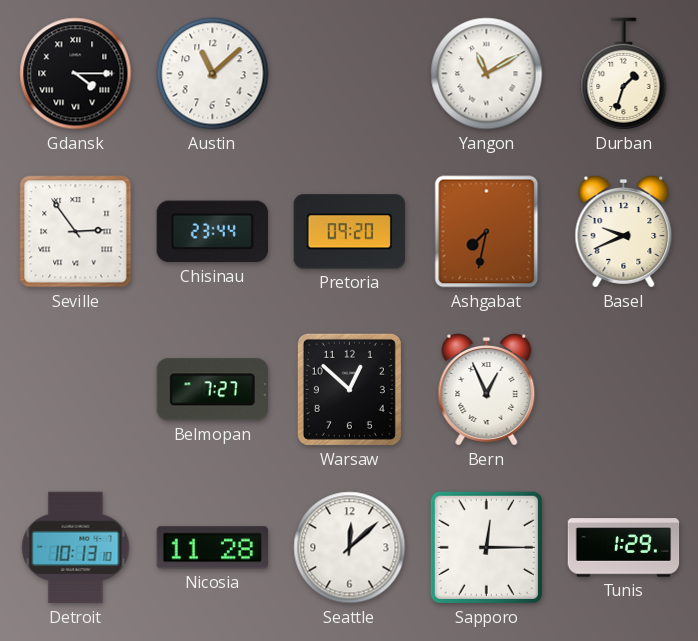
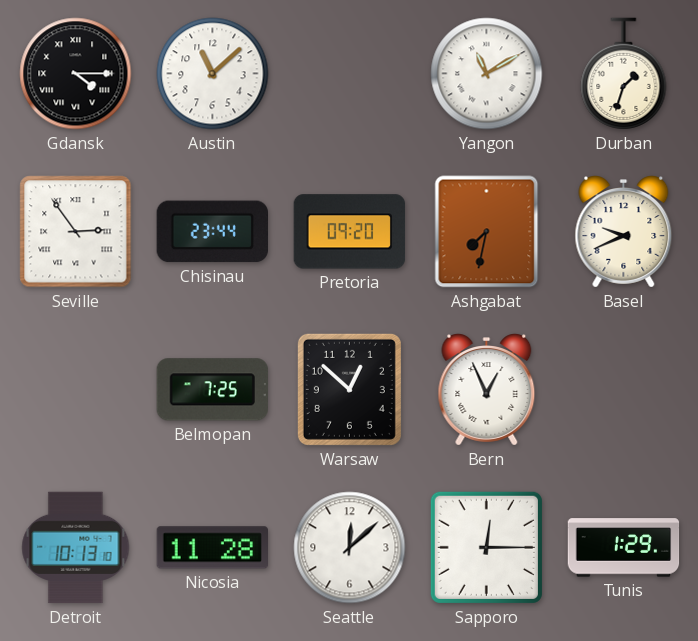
Belmopan: 7:27 -> 7:25
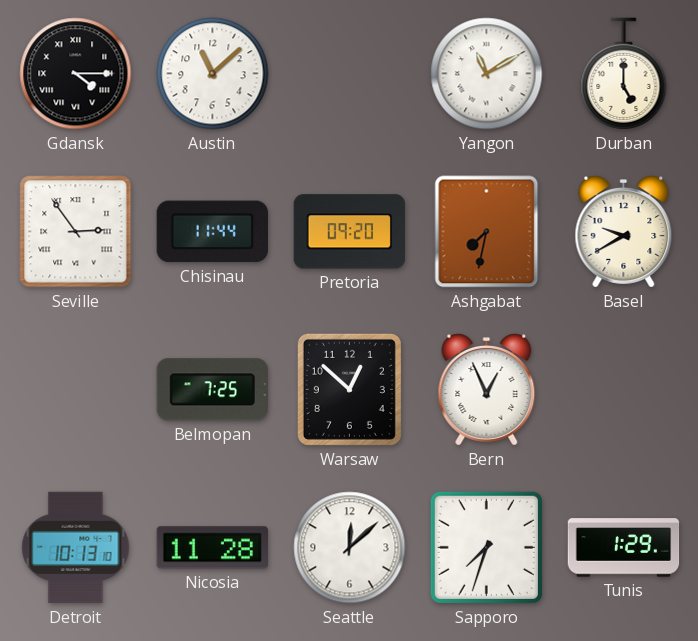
Durban: 1:33 -> 5:00
Chisinau: 23:44 -> 11:44
Basel: 9:41 -> 9:40
Sapporo: 12:15 -> 7:33
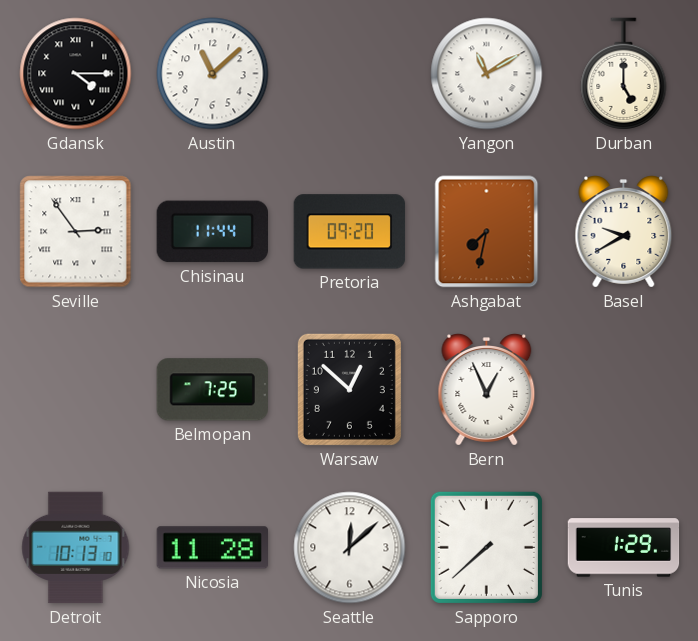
Sapporo: 7:33 -> 7:38
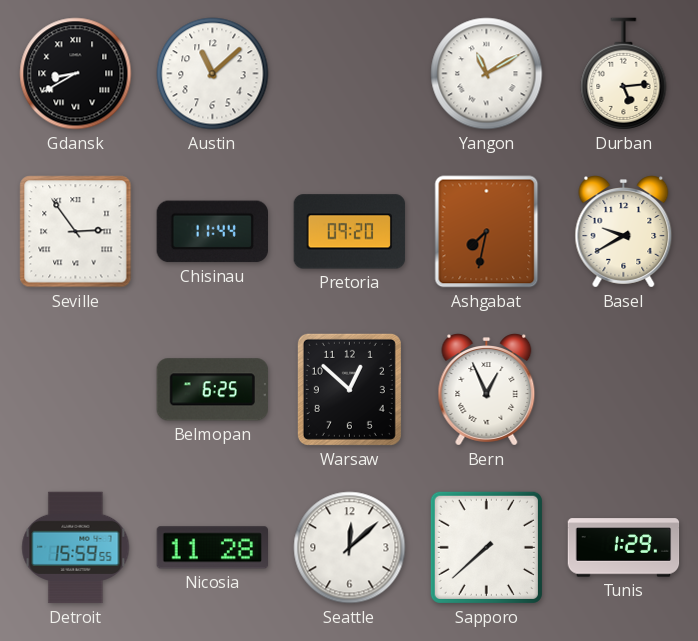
Gdansk: 4:15 -> 8:40
Durban: 5:00 -> 5:14
Belmopan: 7:25 -> 6:25
Detroit: 10:13 -> 15:59
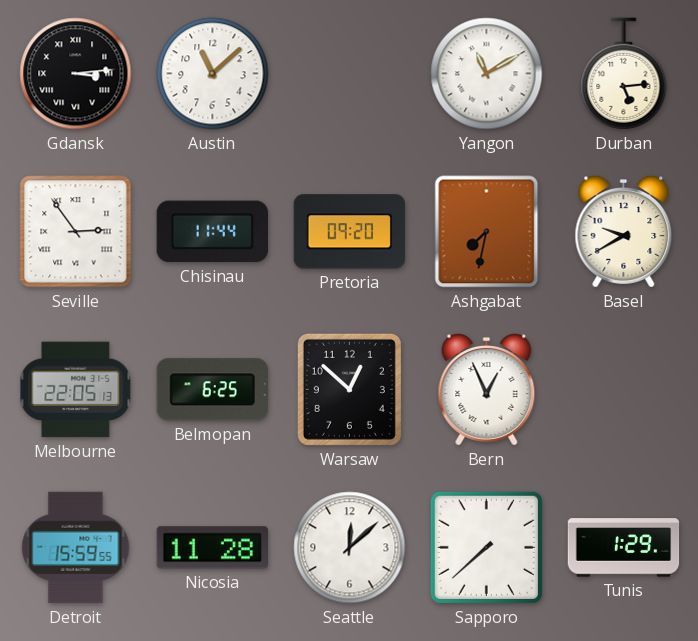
Gdansk: 8:40 -> 3:14
Melbourne: none -> 22:05
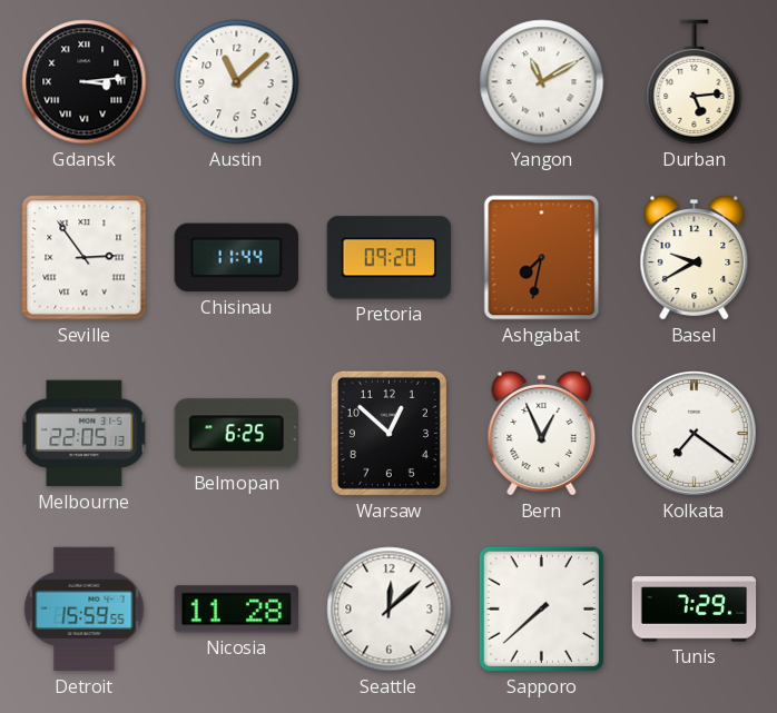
Kolkata: none -> 7:21
Tunis: 1:29 -> 7:29
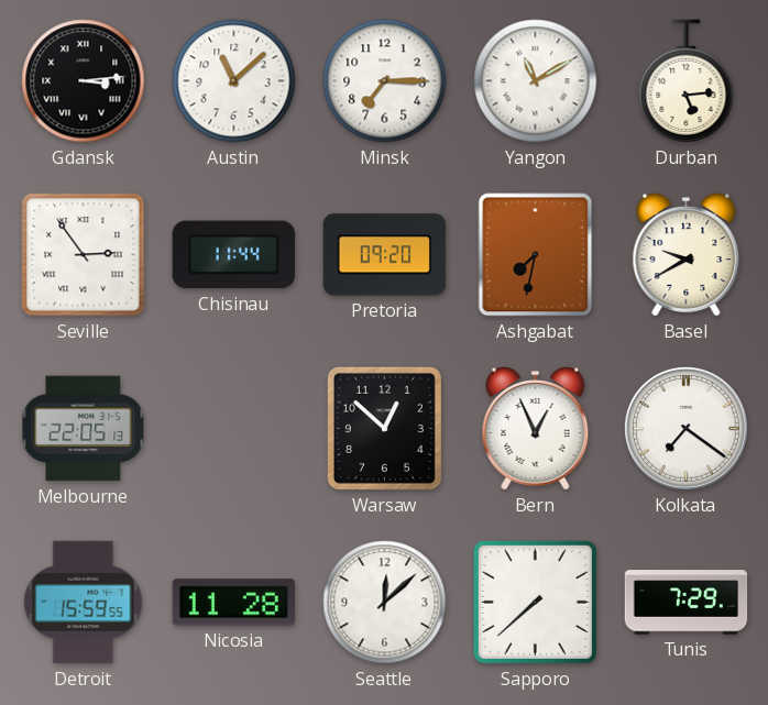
Minsk: none -> 7:15
Belmopan: 6:25 -> none
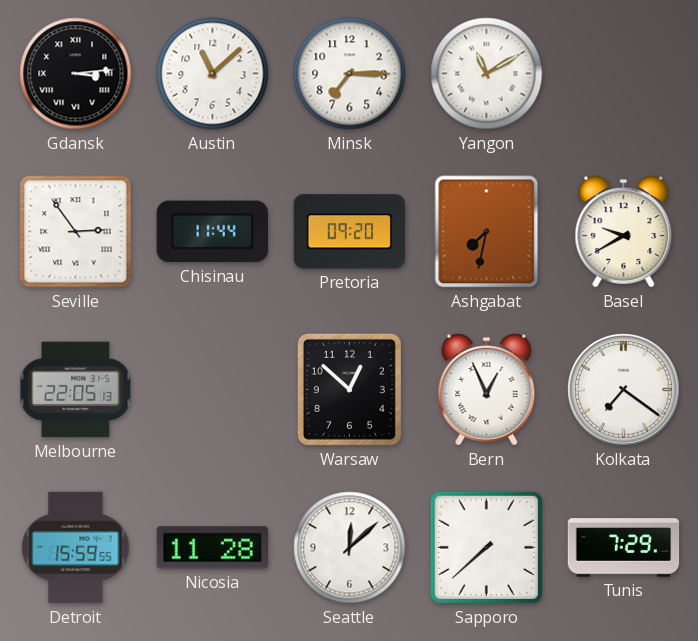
Durban: 5:14 -> none
